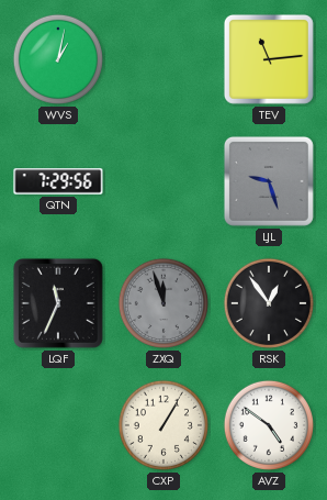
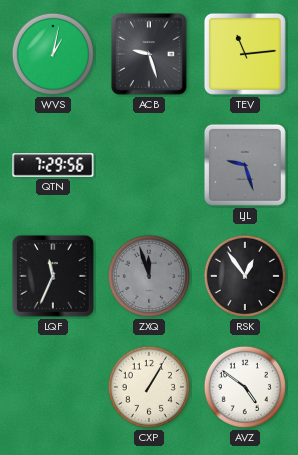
ACB: none -> 9:27
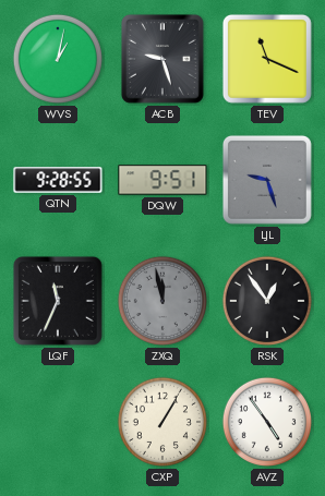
TEV: 11:14 -> 11:19
QTN: 7:29 -> 9:28
DQW: none -> 9:51
ZXQ: 11:57 -> 11:58
AVZ: 4:51 -> 4:54
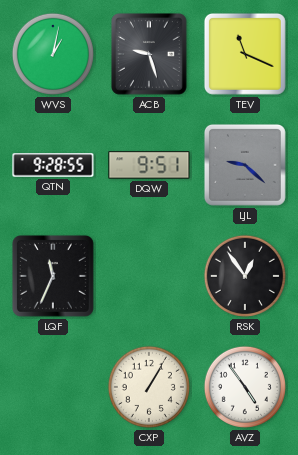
LJL: 9:27 -> 9:22
ZXQ: 11:58 -> none
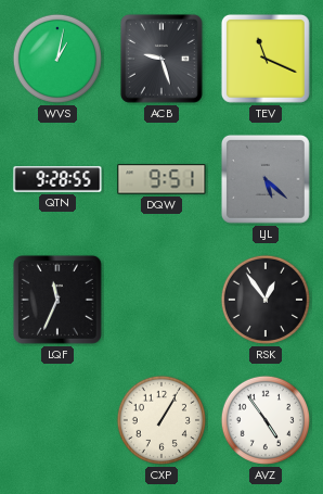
LJL: 9:22 -> 5:22
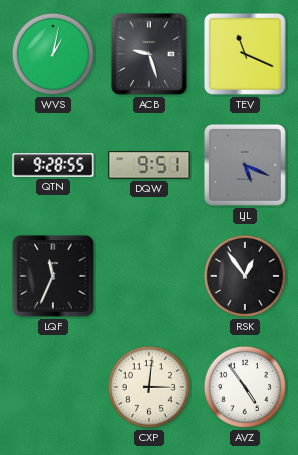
LJL: 5:22 -> 5:19
CXP: 1:05 -> 3:01
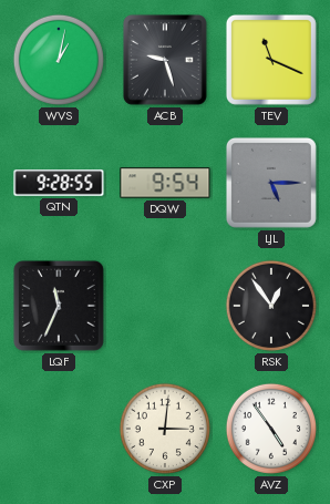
DQW: 9:51 -> 9:54
LJL: 5:19 -> 5:15
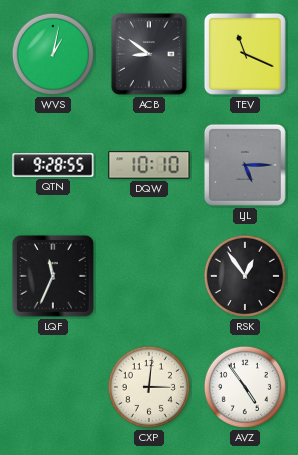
ACB: 9:27 -> 8:51
DQW: 9:54 -> 10:10
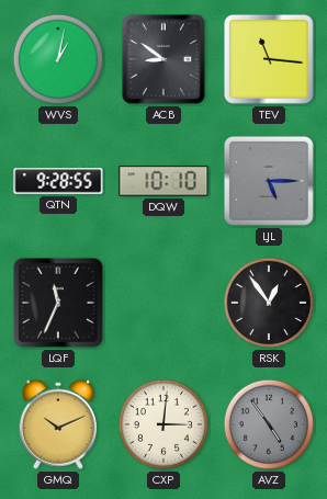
TEV: 11:19 -> 11:16
GMQ: none -> 10:11
AVZ dial: white -> grey
